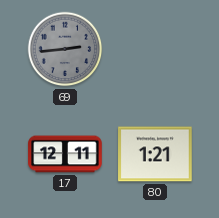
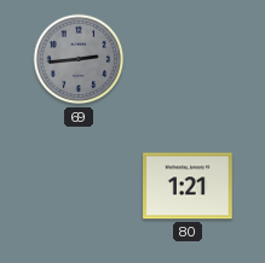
17: 12:11 -> none
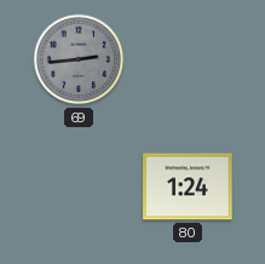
80: 1:21 -> 1:24
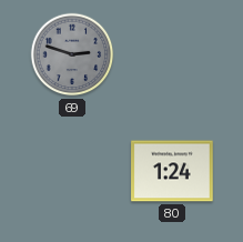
69: 2:44 -> 2:48
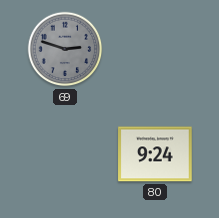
80: 1:24 -> 9:24
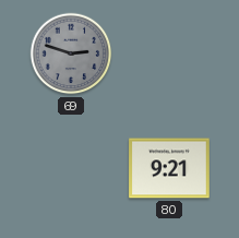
80: 9:24 -> 9:21
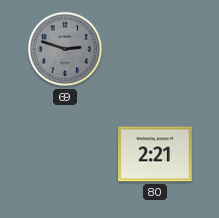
80: 9:21 -> 2:21
